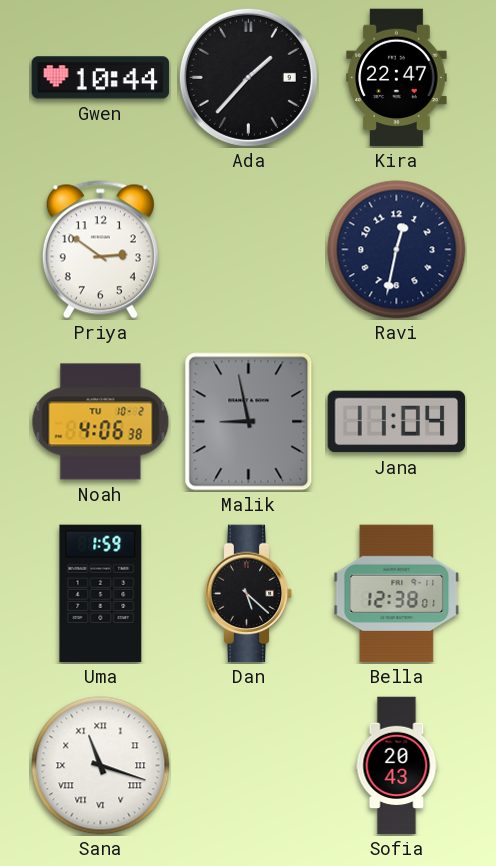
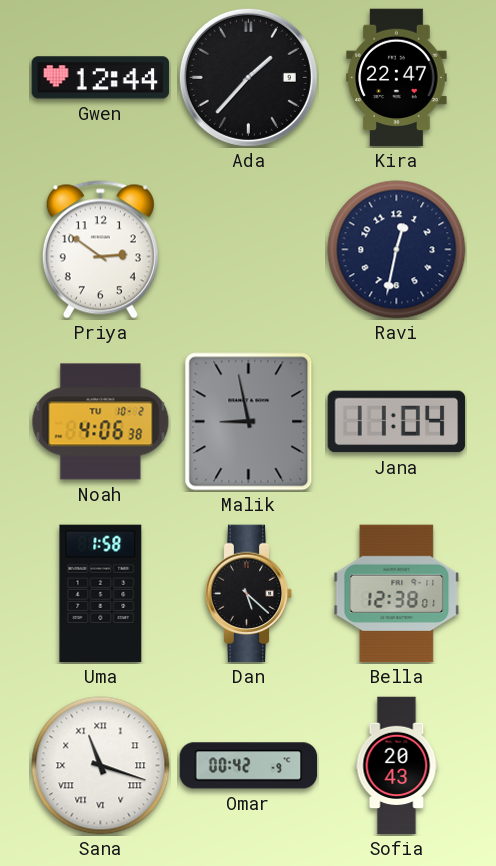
Gwen: 10:44 -> 12:44
Uma: 1:59 -> 1:58
Omar: none -> 00:42
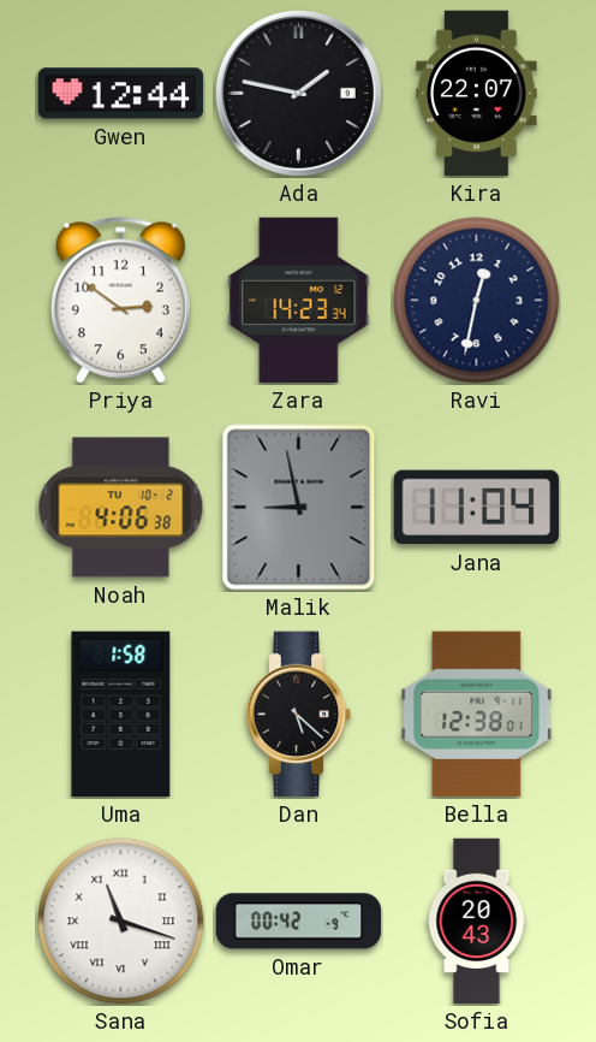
Ada: 1:37 -> 1:47
Kira: 22:47 -> 22:07
Zara: none -> 14:23
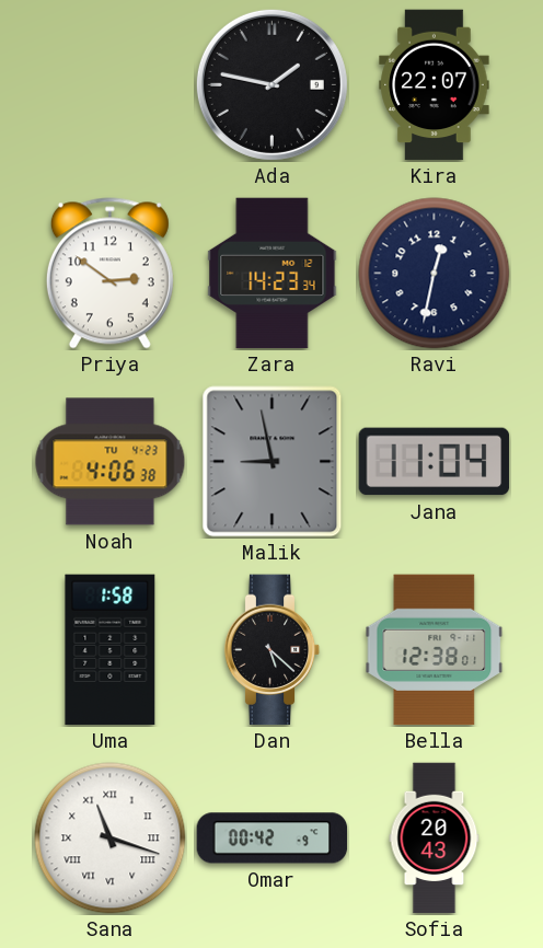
Gwen: 12:44 -> none
Noah date: TU 10-2 -> TU 4-23
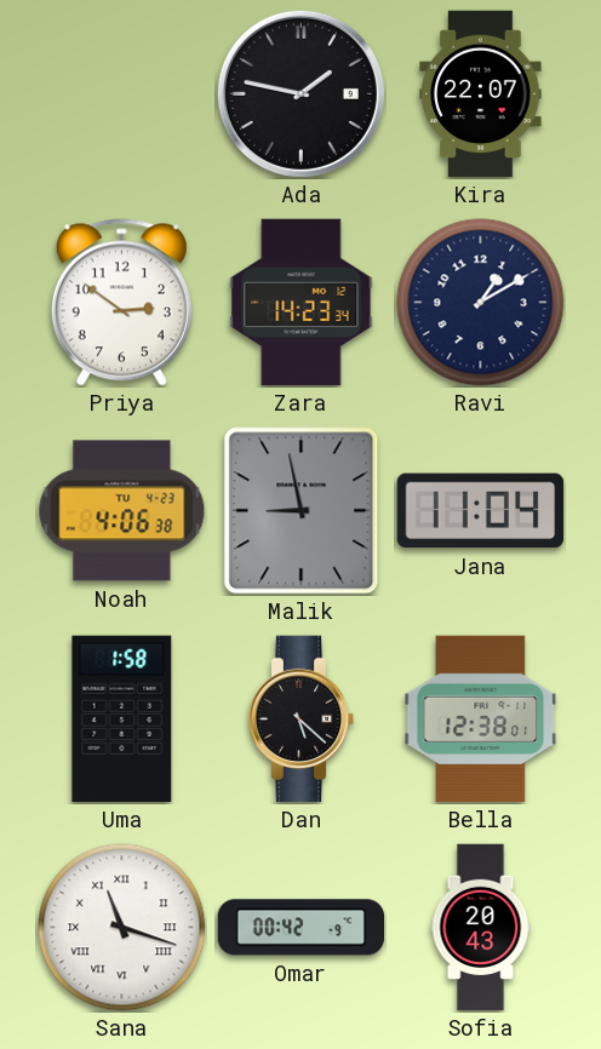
Ravi: 12:32 -> 1:10
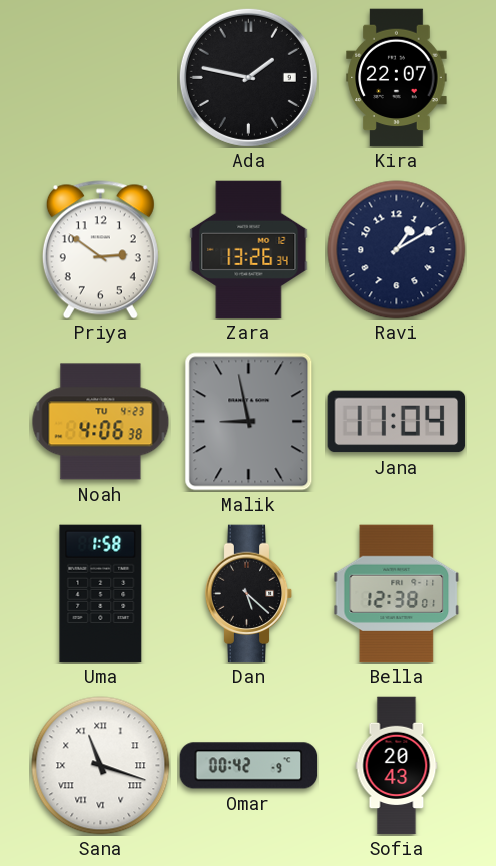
Zara: 14:23 -> 13:26
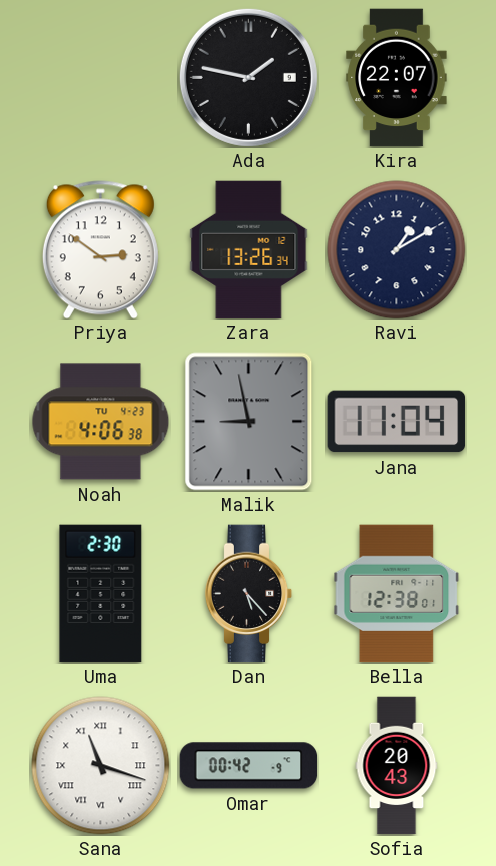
Uma: 1:58 -> 2:30
Dan: 5:22 -> 5:23
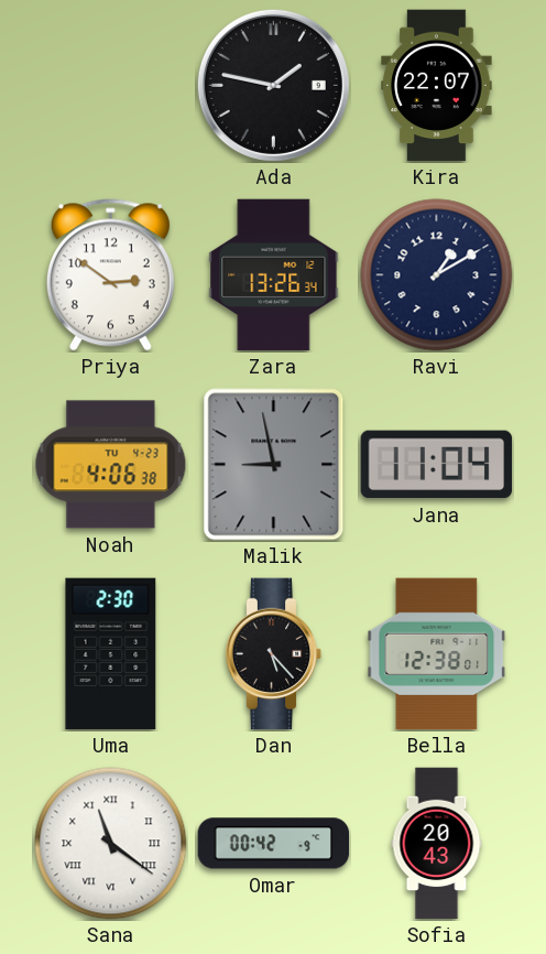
Sana: 11:18 -> 11:21
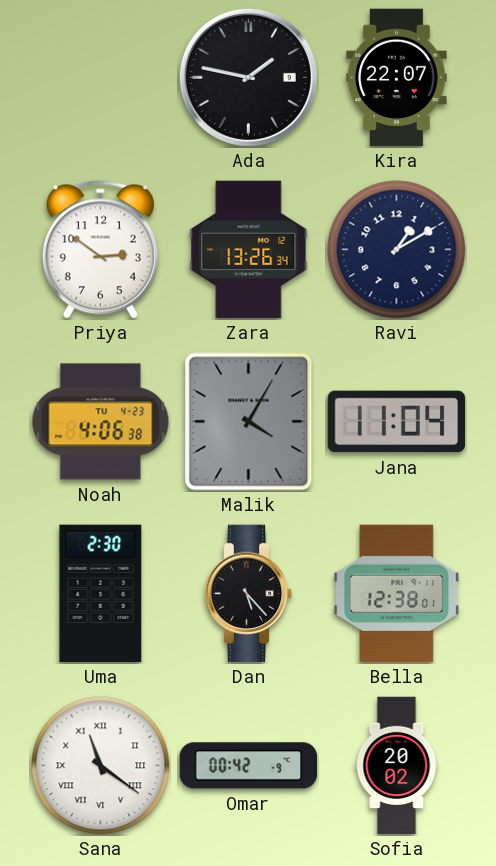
Malik: 8:58 -> 4:05
Sofia: 20:43 -> 20:02
